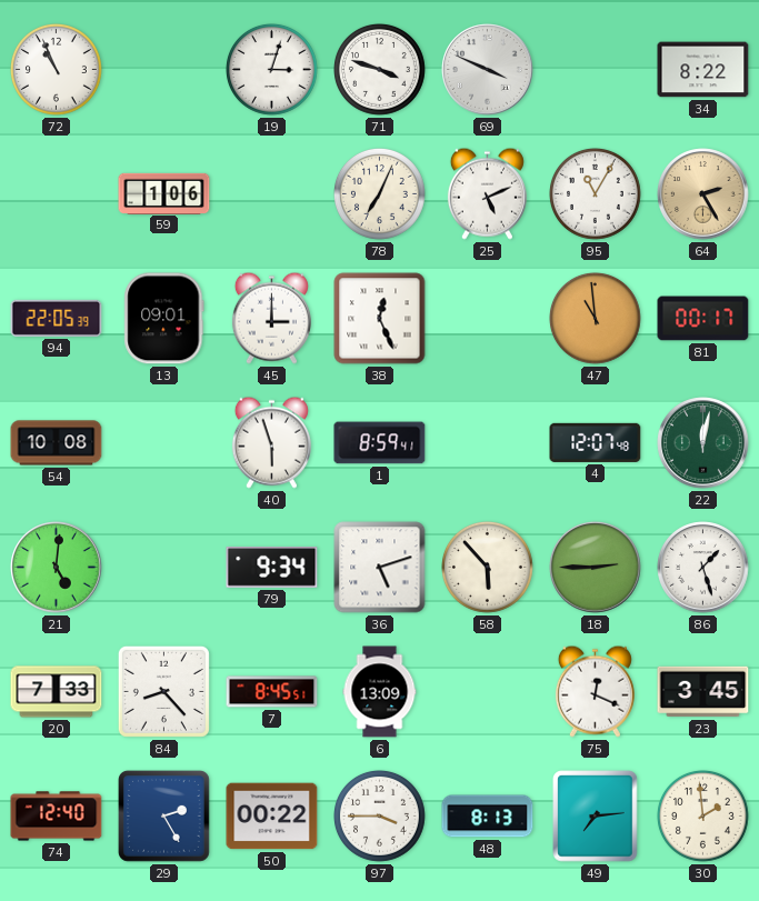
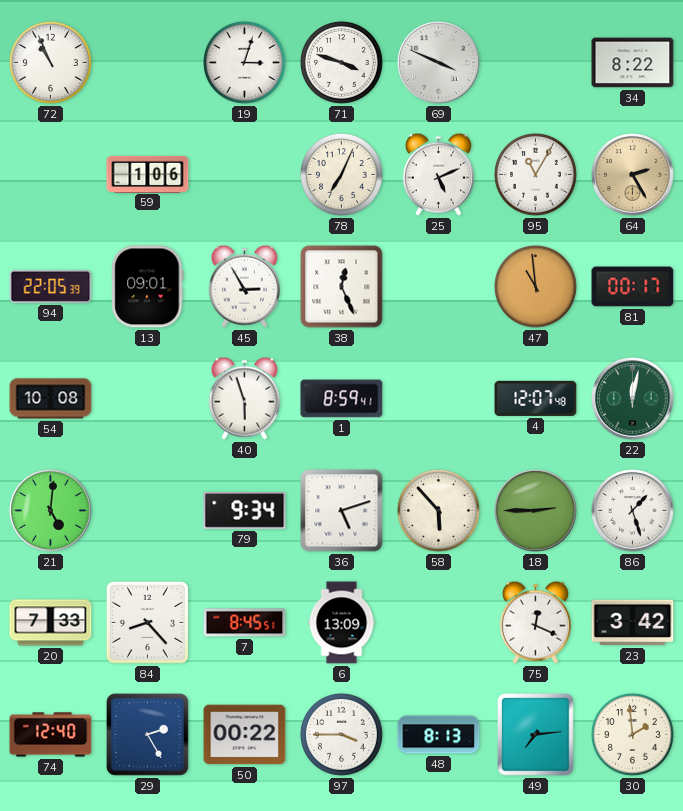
45: 3:00 -> 2:55
23: 3:45 -> 3:42
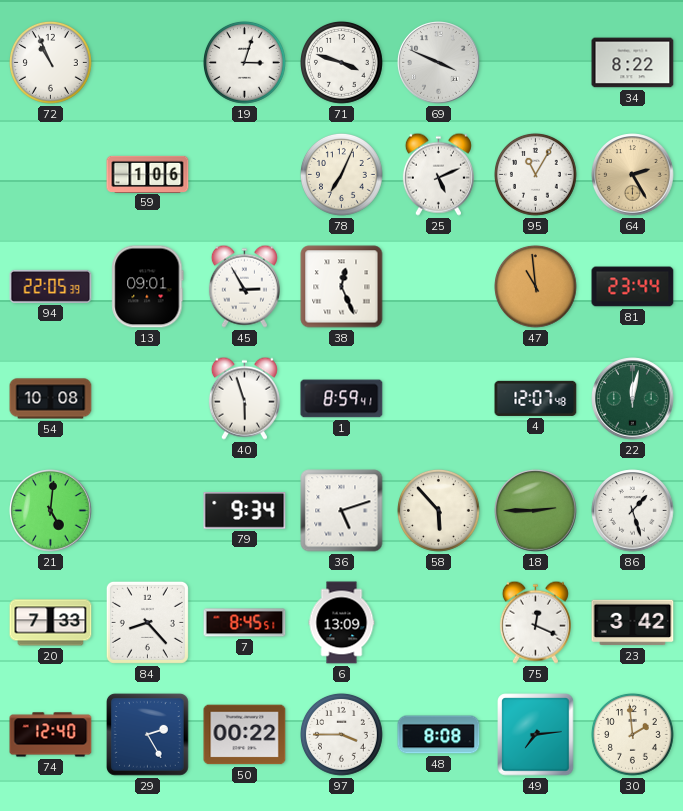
81: 00:17 -> 23:44
48: 8:13 -> 8:08
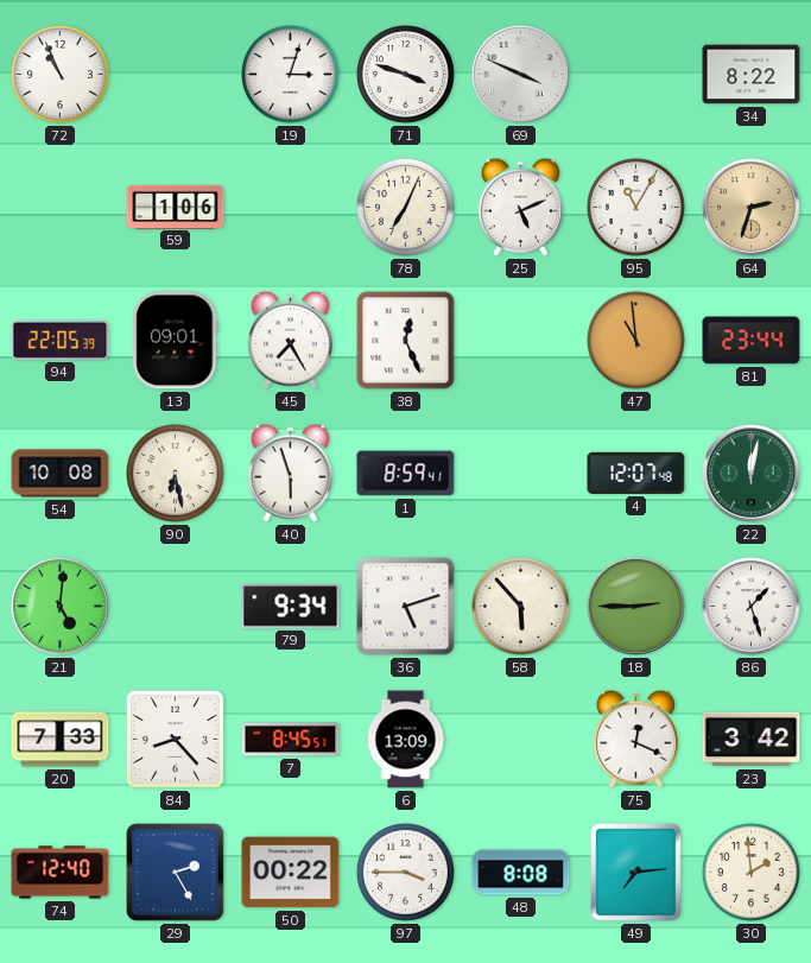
64: 2:25 -> 2:33
45: 2:55 -> 7:25
90: none -> 6:28
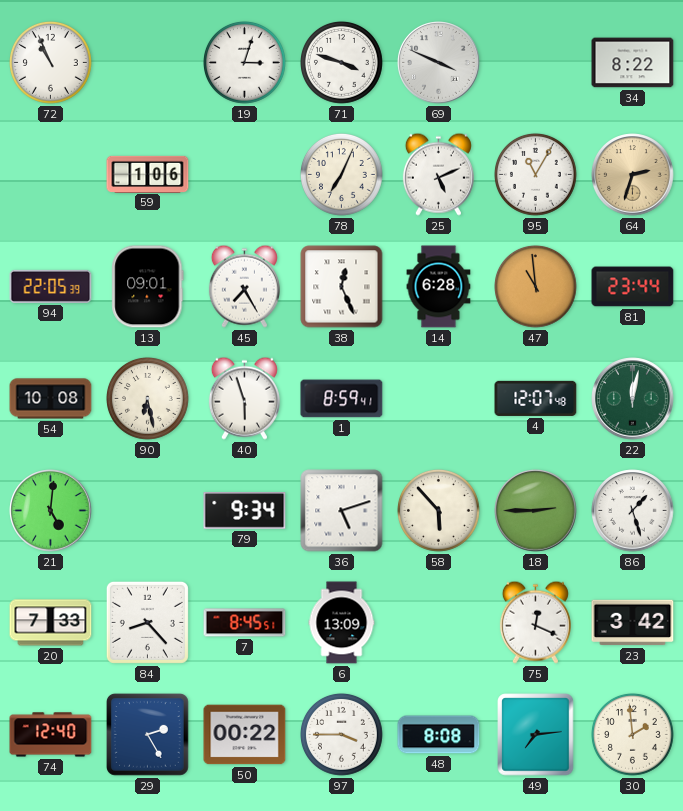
14: none -> 6:28
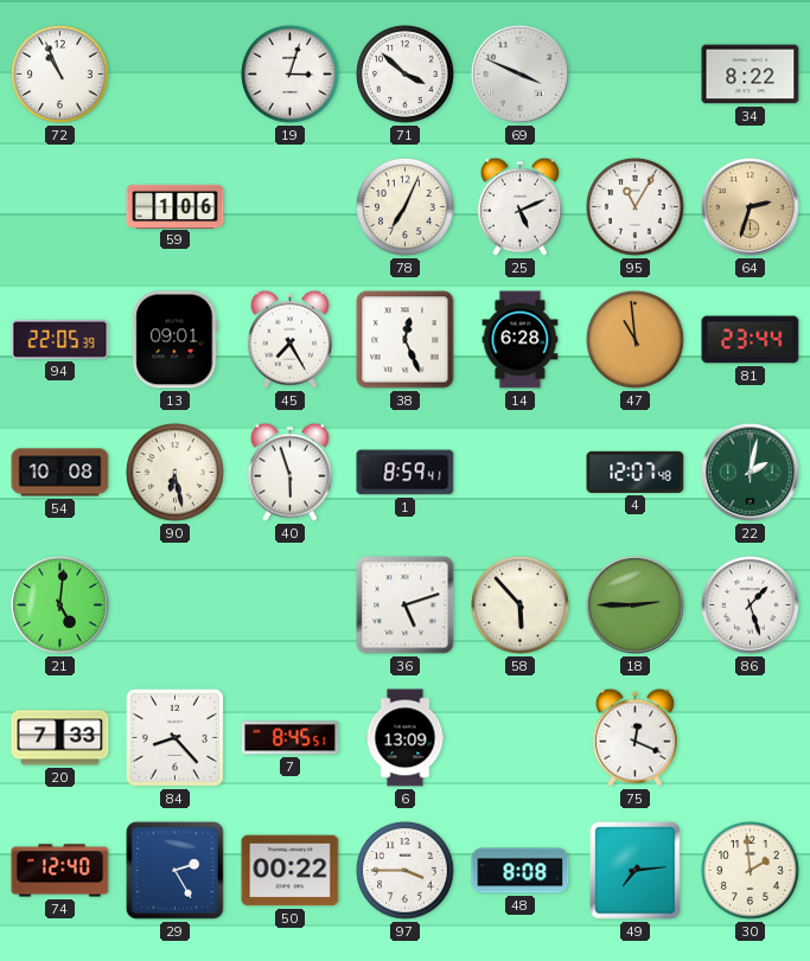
71: 3:48 -> 3:52
22: 12:02 -> 2:02
79: 9:34 -> none
23: 3:42 -> none
